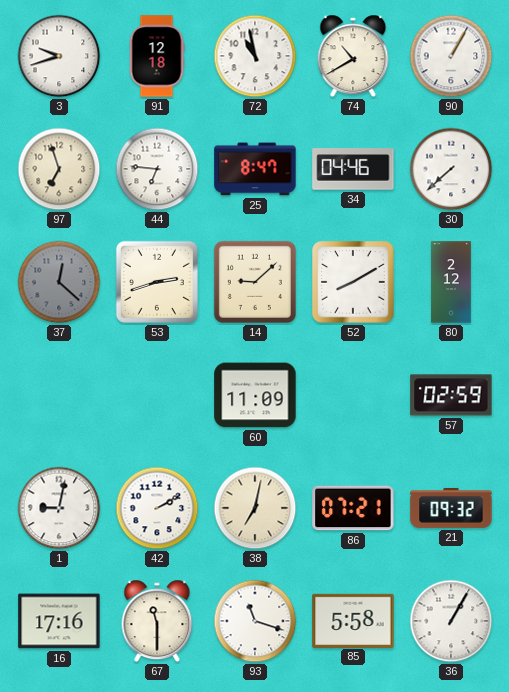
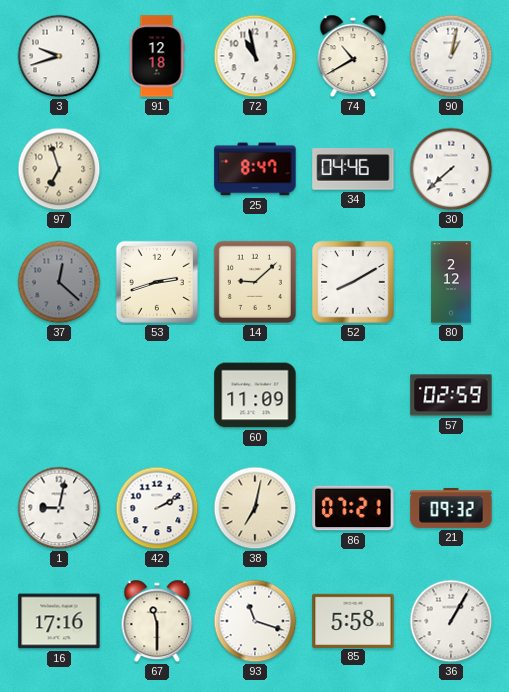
90: 1:05 -> 1:02
44: 6:46 -> none
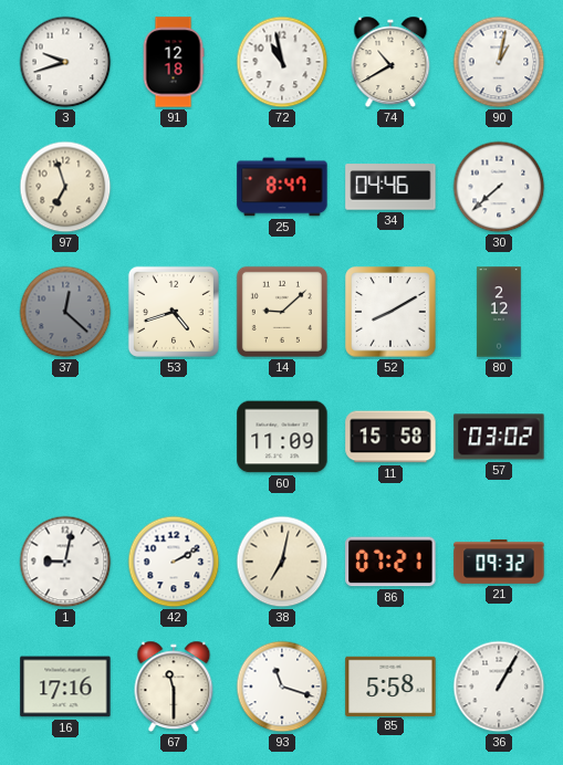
53: 2:42 -> 4:42
11: none -> 15:58
57: 02:59 -> 03:02
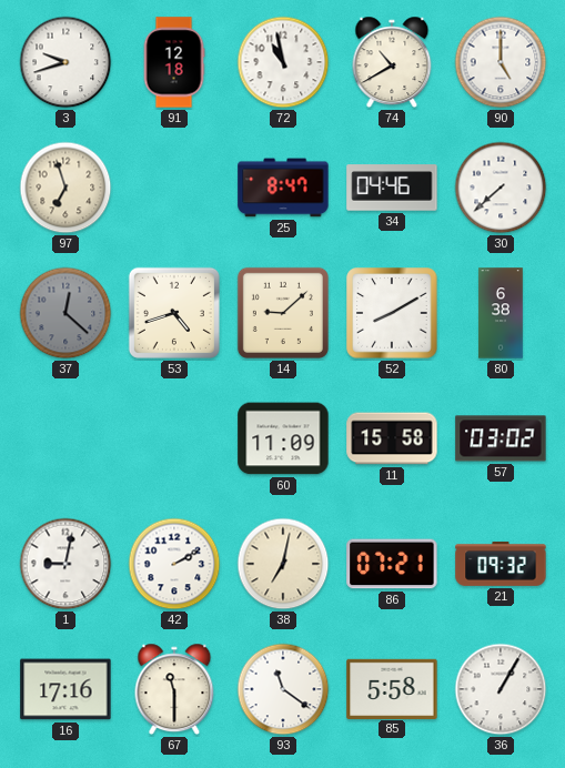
90: 1:02 -> 5:00
80: 2:12 -> 6:38
93: 11:18 -> 11:21
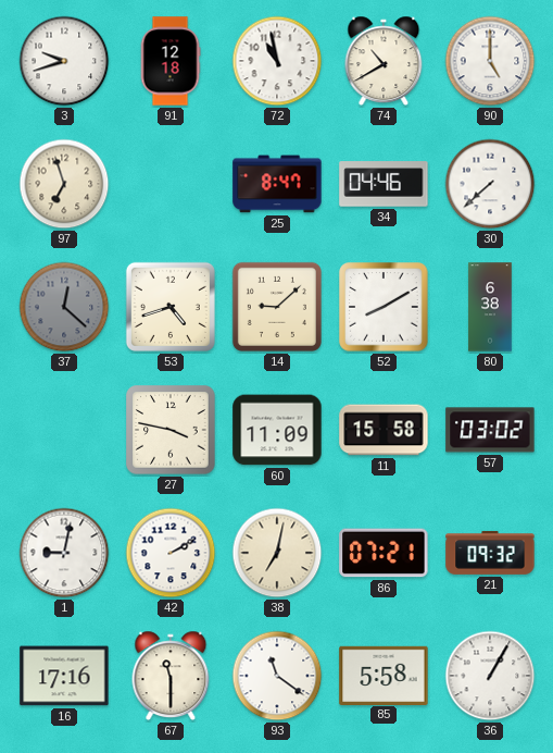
27: none -> 3:47
